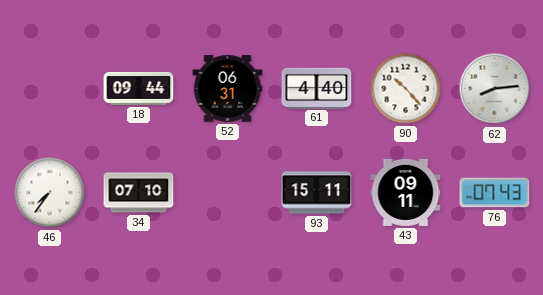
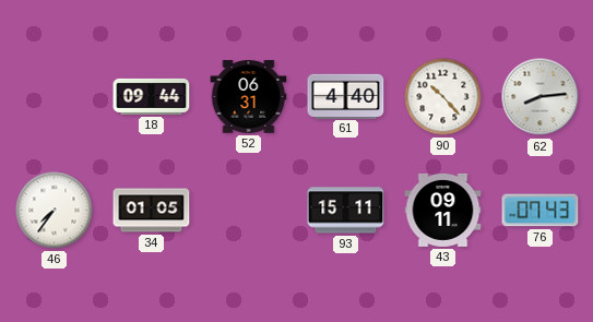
34: 07:10 -> 01:05
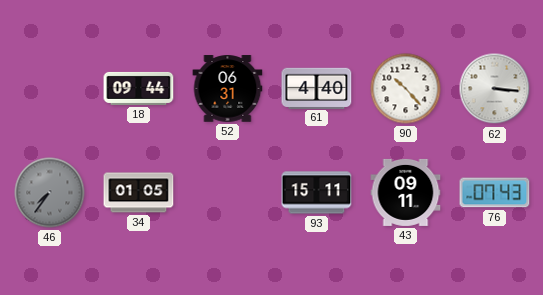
62: 8:14 -> 3:16
46 dial: white -> grey
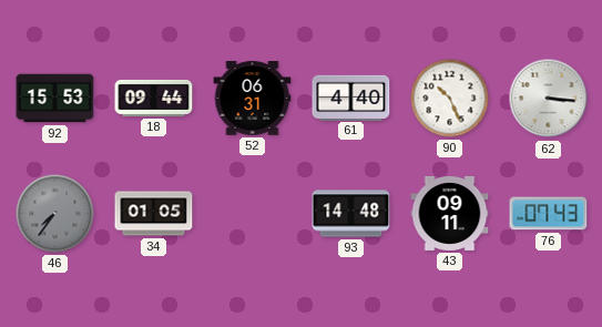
92: none -> 15:53
90: 10:23 -> 10:26
93: 15:11 -> 14:48
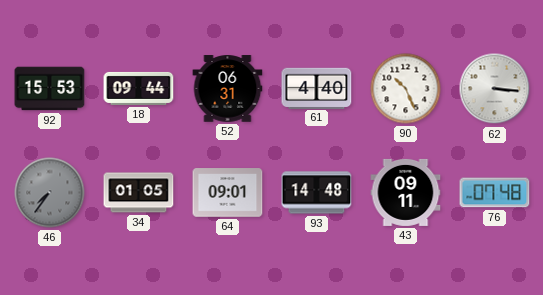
64: none -> 09:01
76: 07:43 -> 07:48
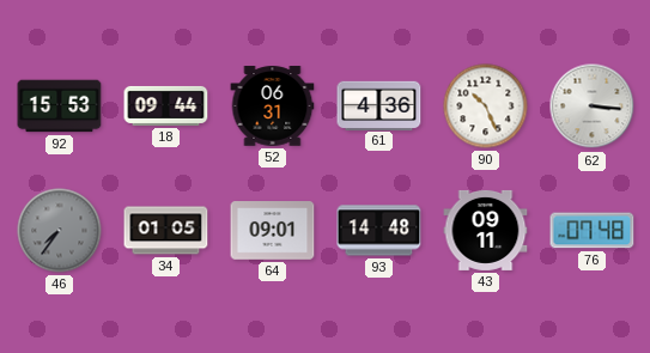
61: 4:40 -> 4:36
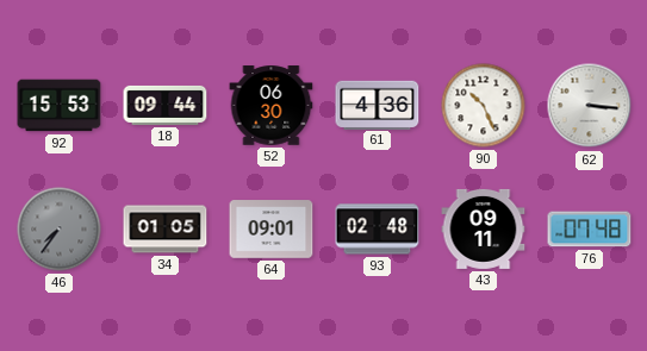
52: 06:31 -> 06:30
93: 14:48 -> 02:48
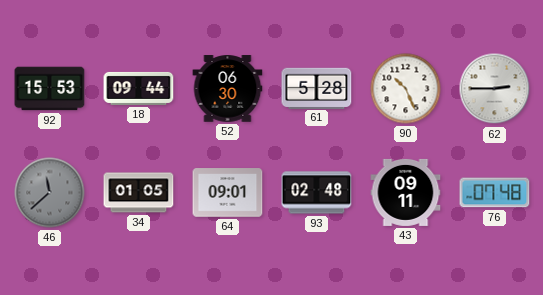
61: 4:36 -> 5:28
62: 3:16 -> 2:45
46: 7:36 -> 11:38
